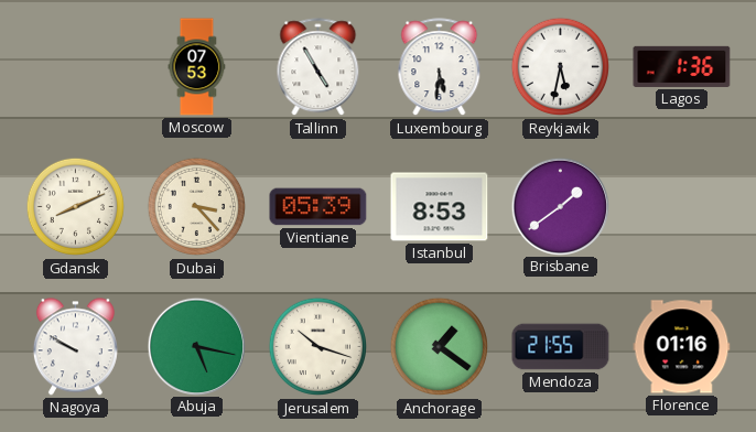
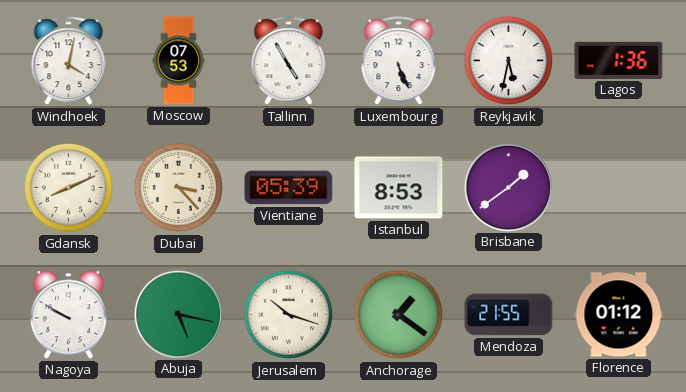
Windhoek: none -> 4:02
Luxembourg: 5:31 -> 5:26
Florence: 01:16 -> 01:12
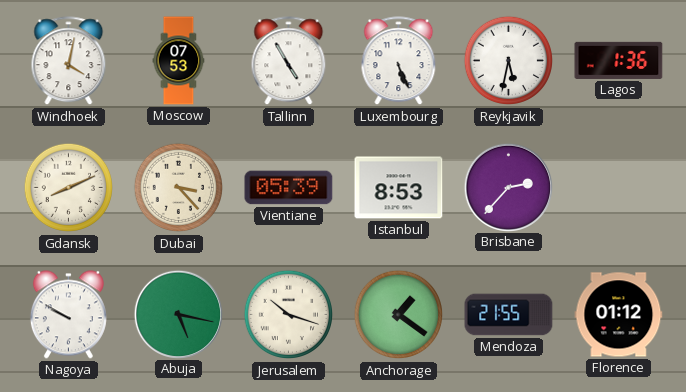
Brisbane: 1:39 -> 2:37
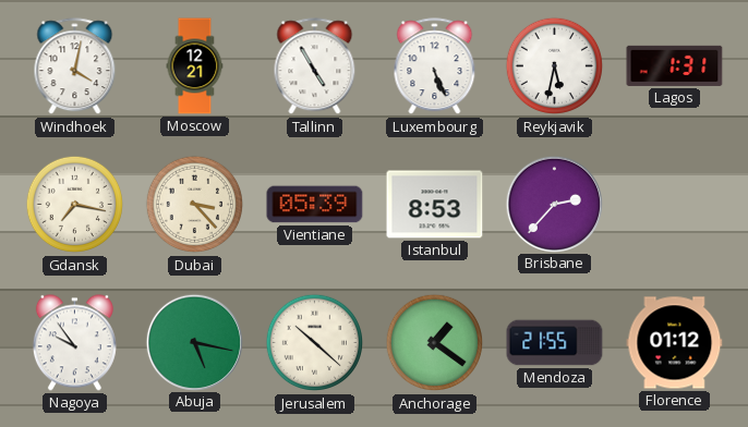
Moscow: 07:53 -> 12:21
Lagos: 1:36 -> 1:31
Gdansk: 8:11 -> 7:17
Nagoya: 9:50 -> 9:54
Jerusalem: 10:18 -> 10:22
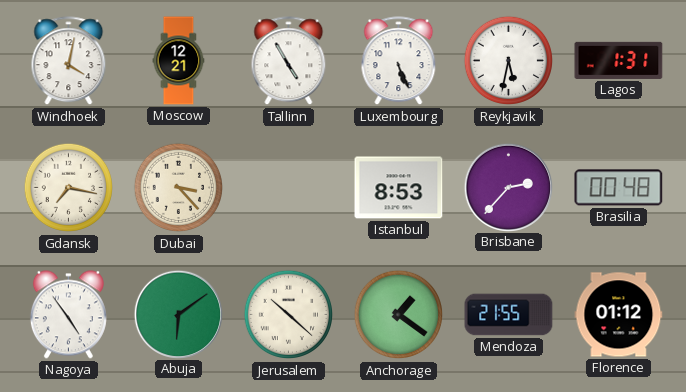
Vientiane: 05:39 -> none
Brasilia: none -> 00:48
Nagoya: 9:54 -> 4:54
Abuja: 5:17 -> 6:09
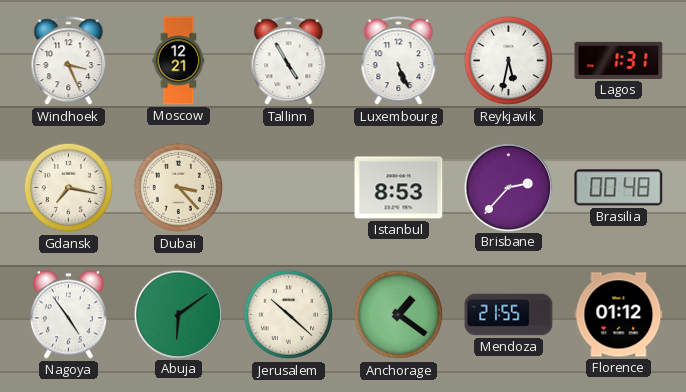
Windhoek: 4:02 -> 3:26
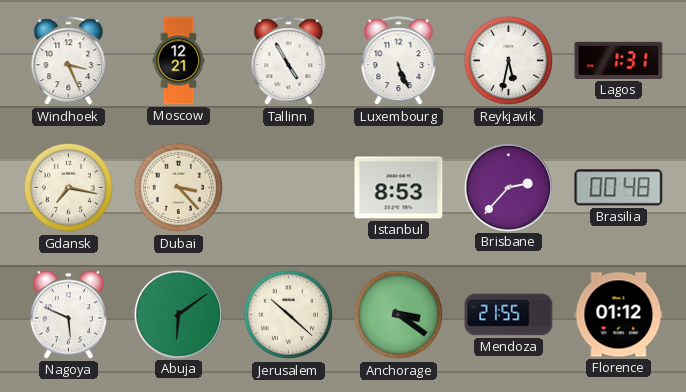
Nagoya: 4:54 -> 5:49
Anchorage: 1:21 -> 3:21
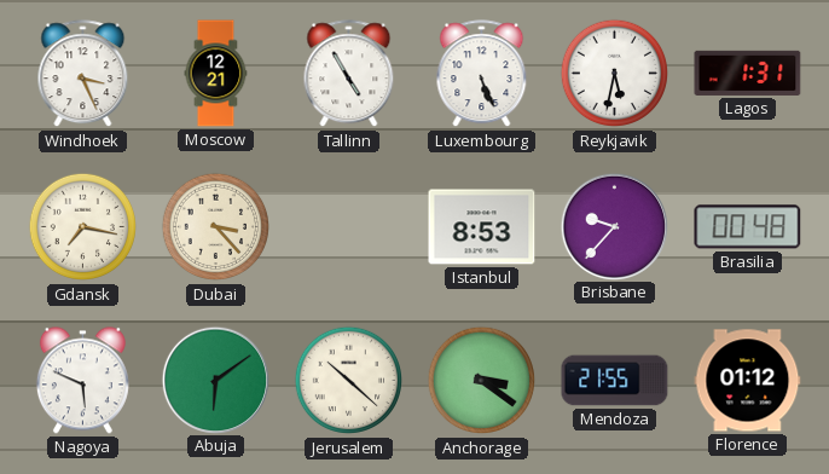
Brisbane: 2:37 -> 9:37
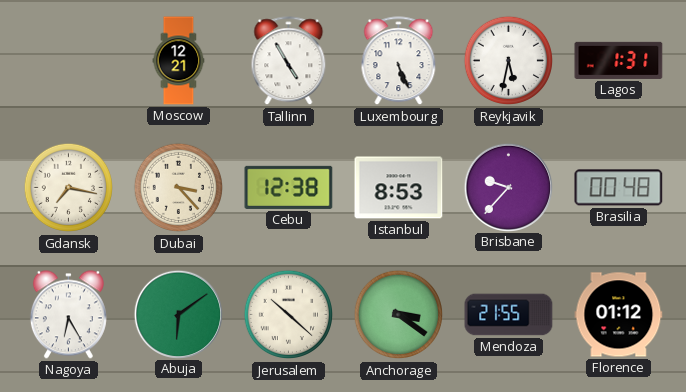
Windhoek: 3:26 -> none
Cebu: none -> 12:38
Nagoya: 5:49 -> 6:25
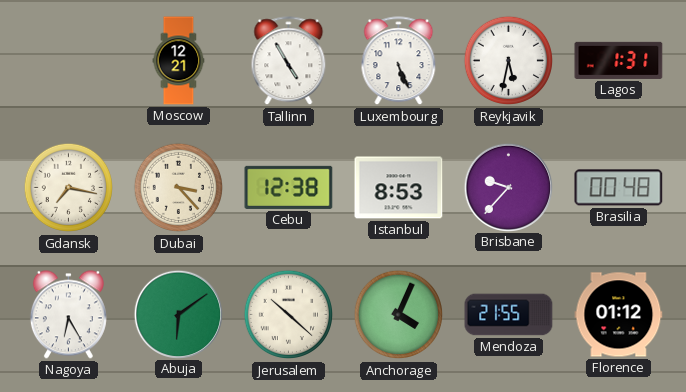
Anchorage: 3:21 -> 4:04
